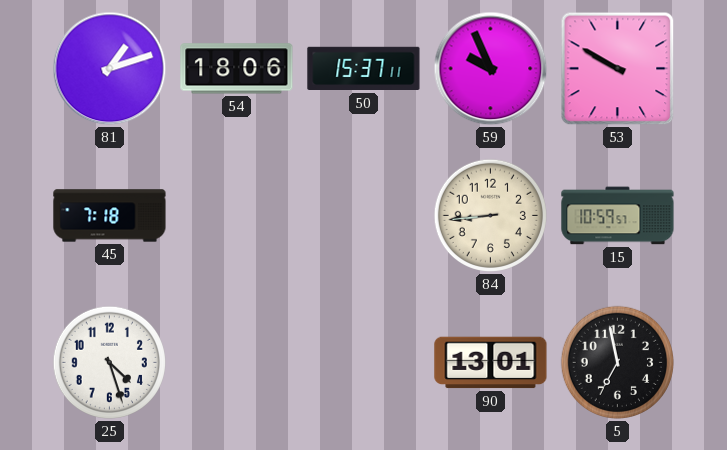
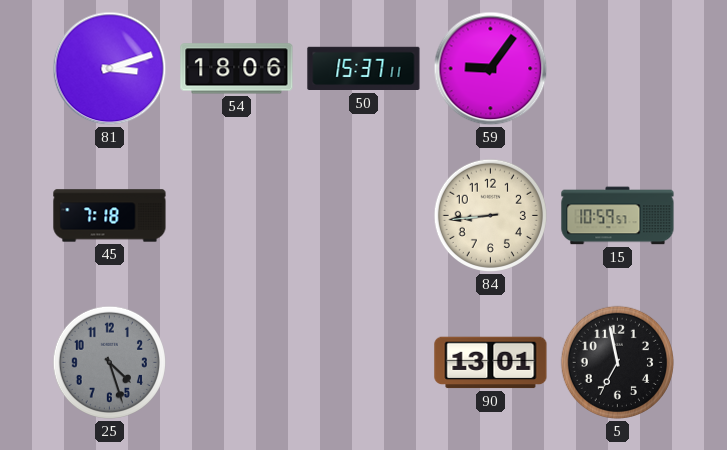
81: 1:12 -> 3:12
59: 9:56 -> 9:06
53: 9:50 -> none
25 dial: white -> grey
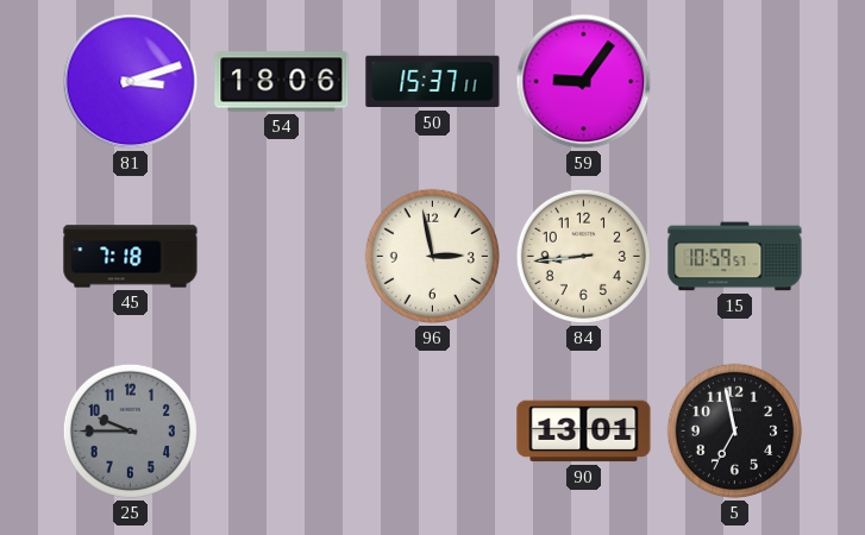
96: none -> 2:58
25: 4:27 -> 9:45
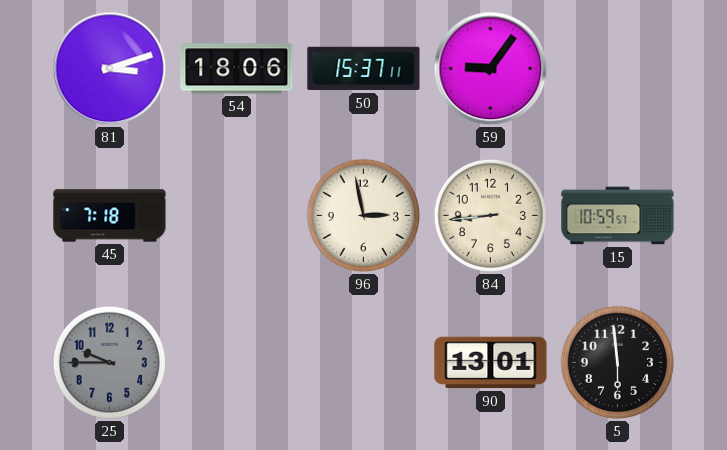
5: 6:58 -> 5:59
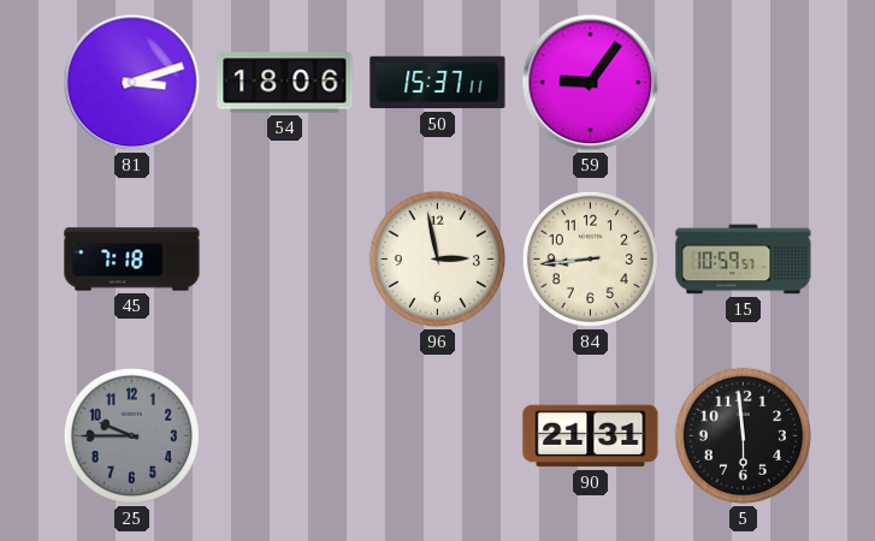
90: 13:01 -> 21:31
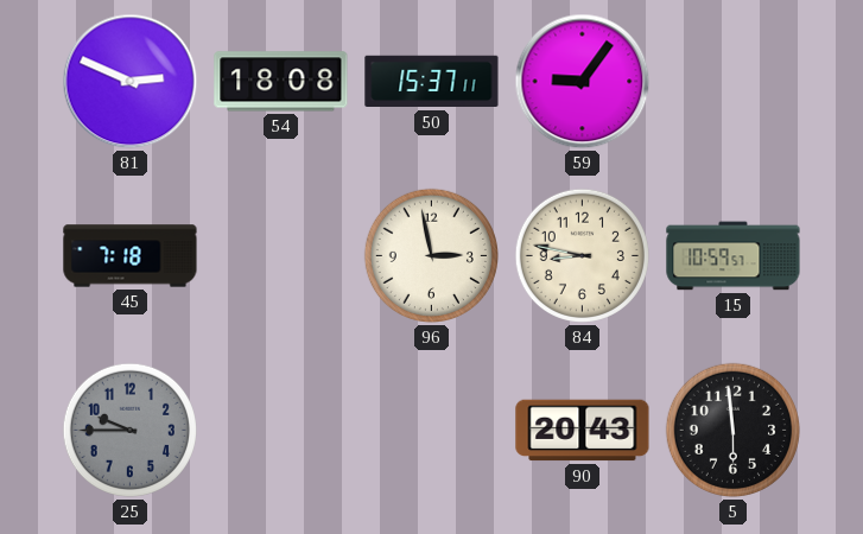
81: 3:12 -> 2:49
54: 18:06 -> 18:08
84: 8:44 -> 8:47
90: 21:31 -> 20:43
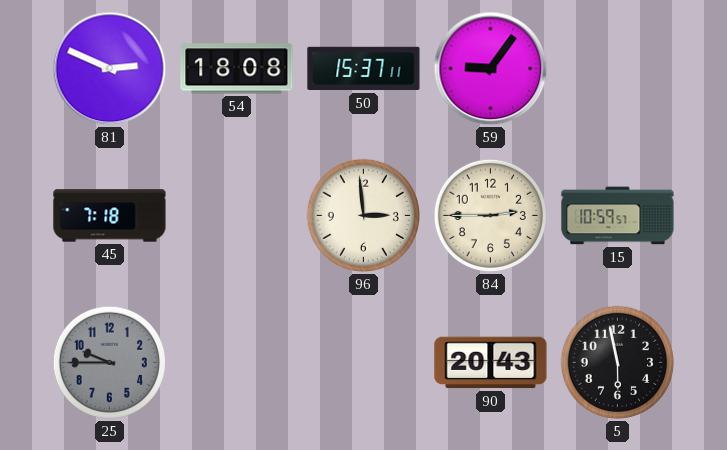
96: 2:58 -> 2:59
84: 8:47 -> 2:45
5: 5:59 -> 5:58
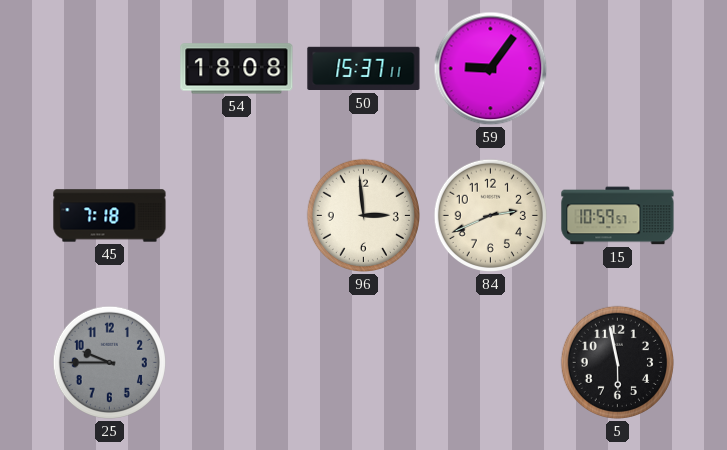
81: 2:49 -> none
84: 2:45 -> 2:41
90: 20:43 -> none
